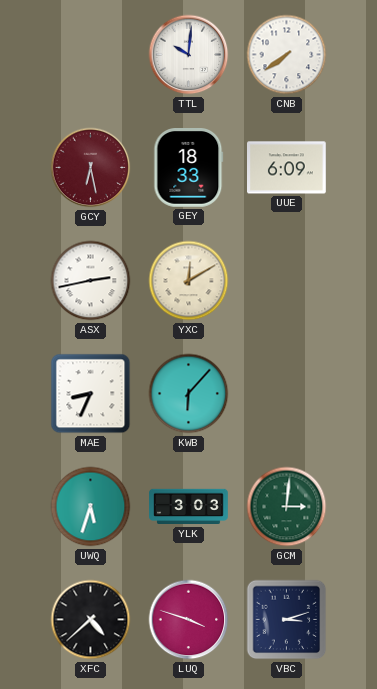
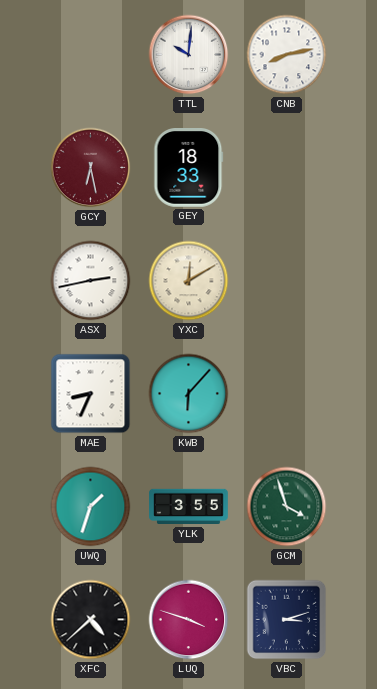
CNB: 7:39 -> 8:13
UUE: 6:09 -> none
UWQ: 5:33 -> 1:33
YLK: 3:03 -> 3:55
GCM: 3:01 -> 3:57
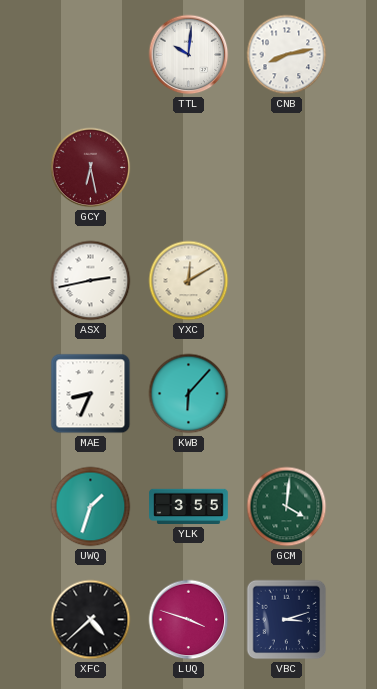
GEY: 18:33 -> none
GCM: 3:57 -> 4:01
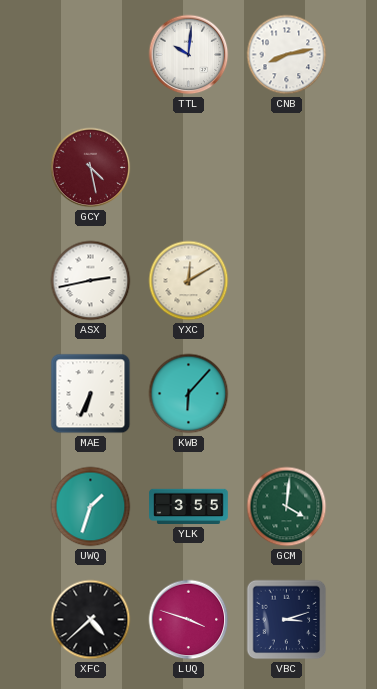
GCY: 6:28 -> 4:28
MAE: 8:34 -> 6:34
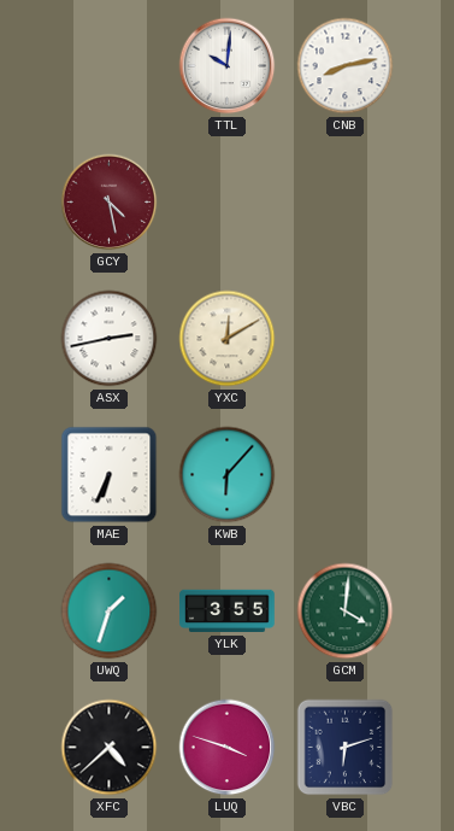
VBC: 3:12 -> 6:12
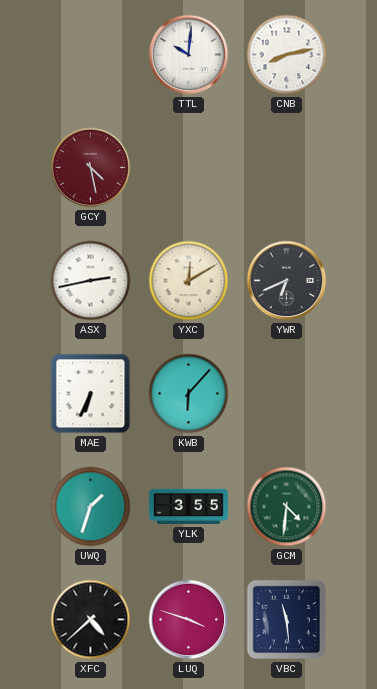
YWR: none -> 6:41
GCM: 4:01 -> 4:31
VBC: 6:12 -> 11:29
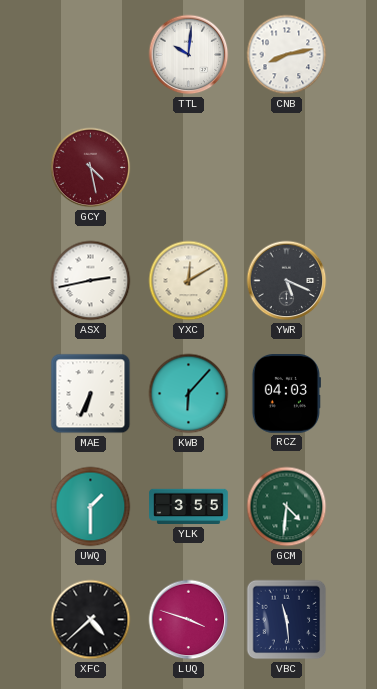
YWR: 6:41 -> 5:19
RCZ: none -> 04:03
UWQ: 1:33 -> 1:30
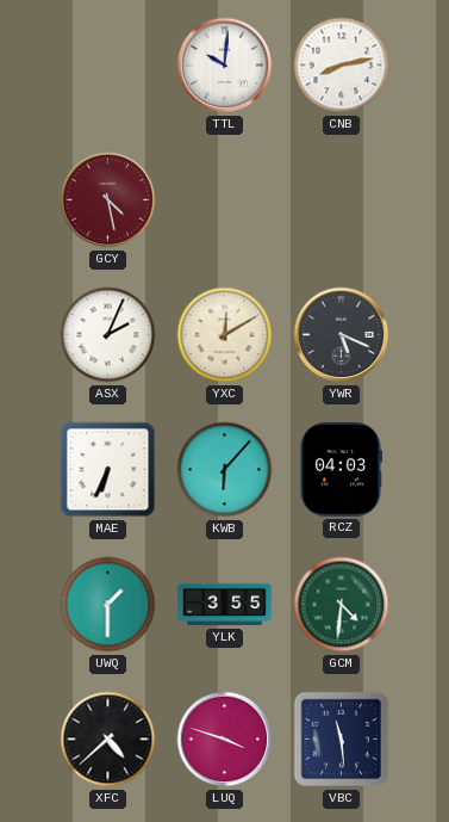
ASX: 2:43 -> 2:04
